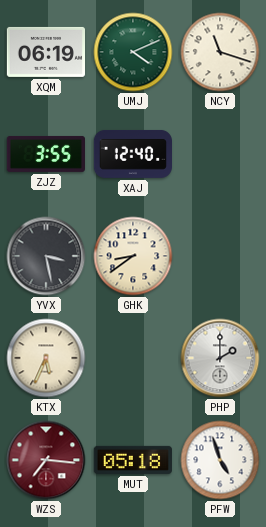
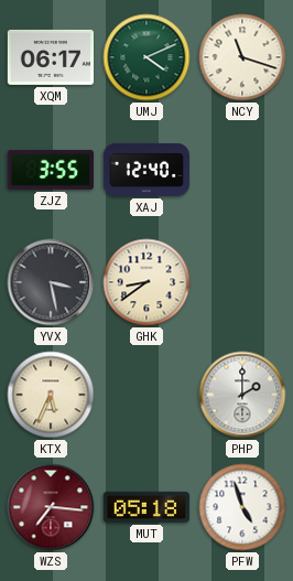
XQM: 06:19 -> 06:17
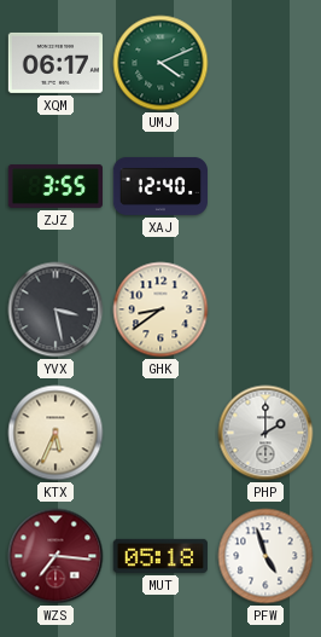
NCY: 11:18 -> none
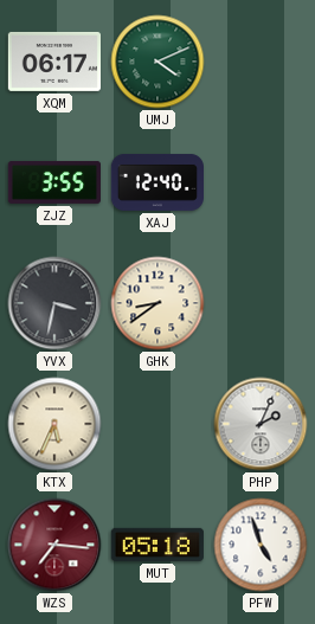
YVX: 3:28 -> 3:32
PHP: 2:00 -> 2:04
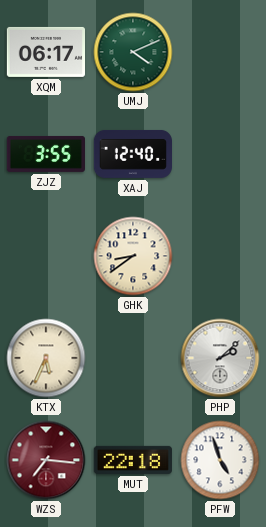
YVX: 3:32 -> none
PHP: 2:04 -> 2:08
MUT: 05:18 -> 22:18
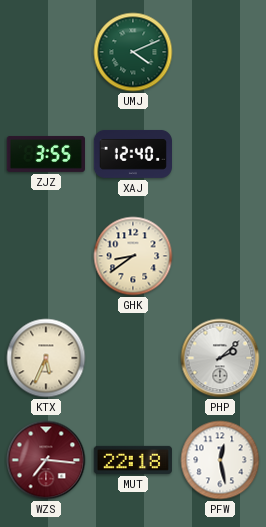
XQM: 06:17 -> none
PFW: 4:57 -> 12:28
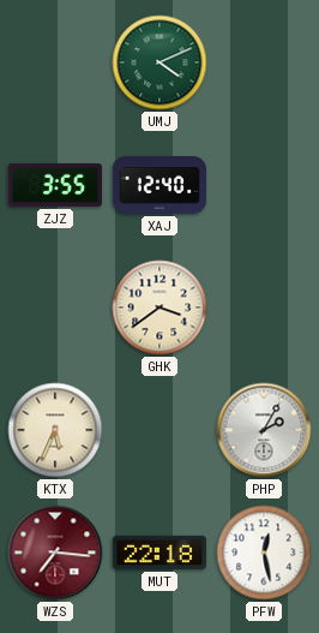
GHK: 8:39 -> 3:39
PHP: 2:08 -> 2:05
